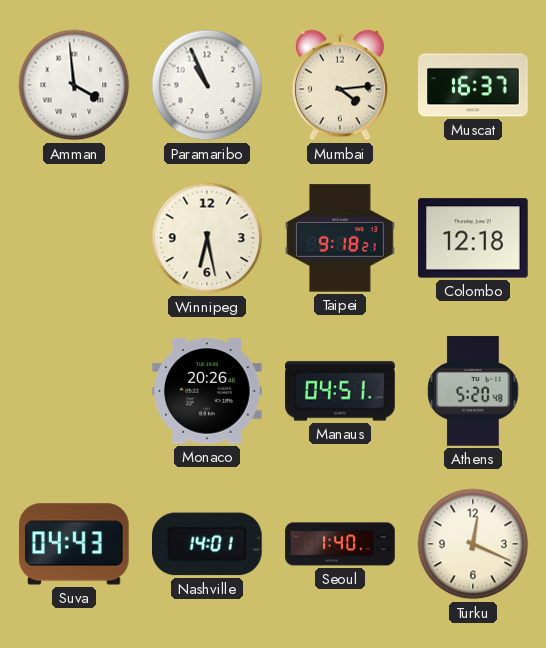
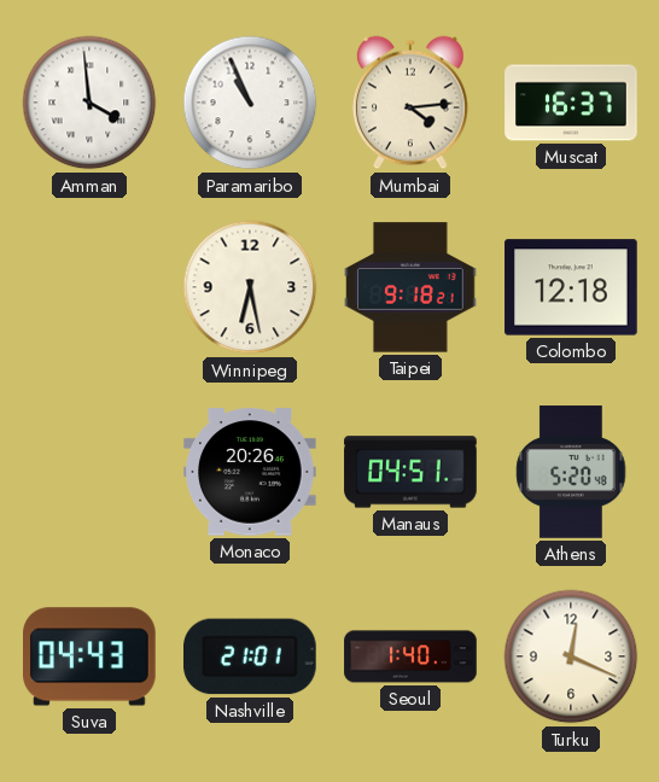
Nashville: 14:01 -> 21:01
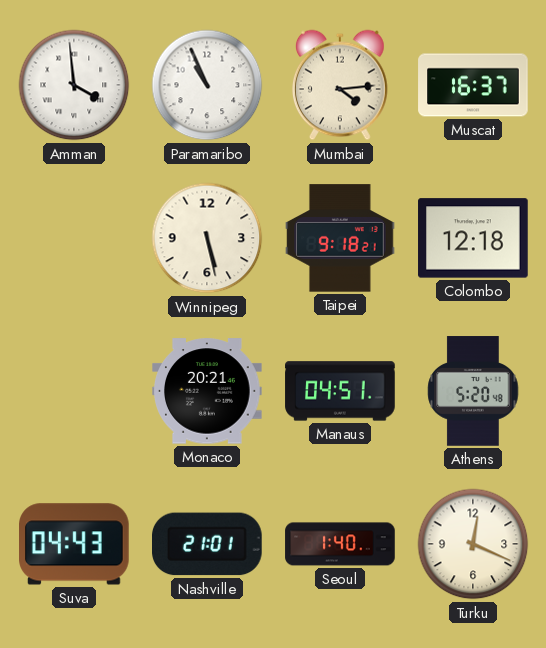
Winnipeg: 6:28 -> 5:28
Monaco: 20:26 -> 20:21
